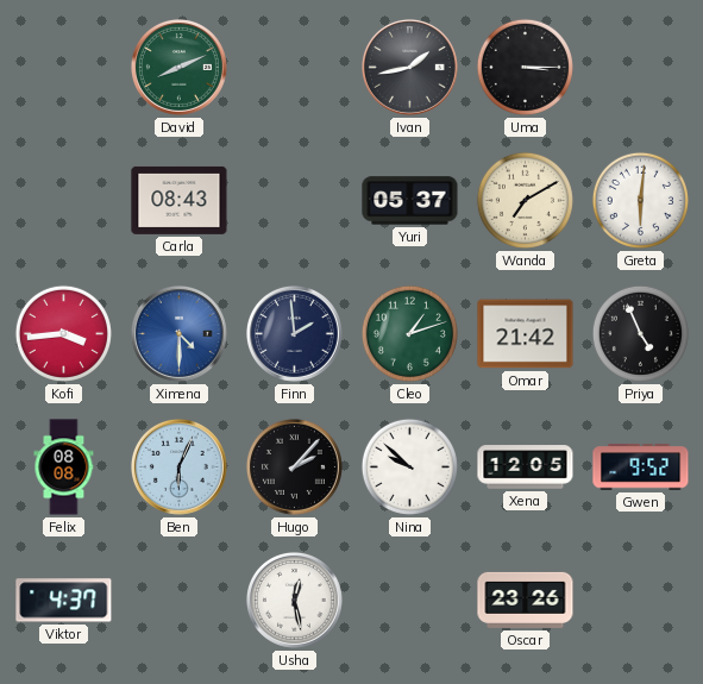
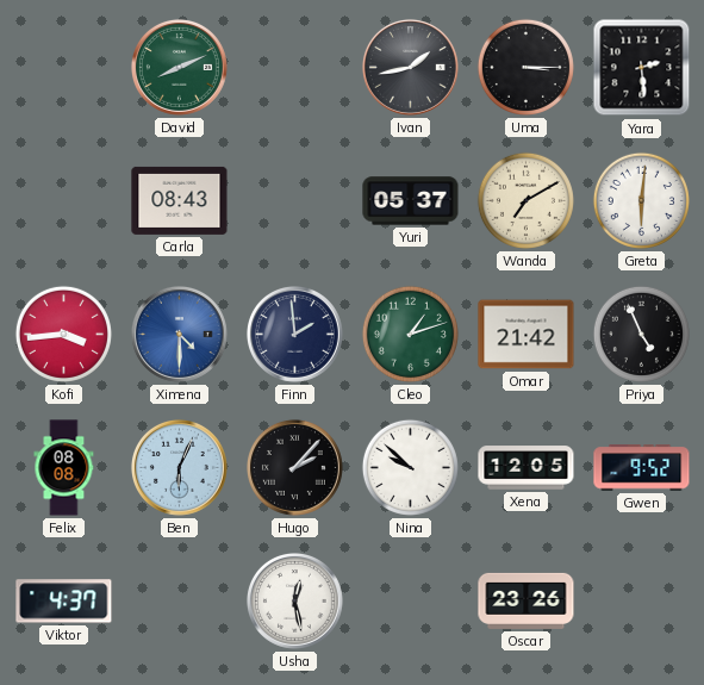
Yara: none -> 2:29
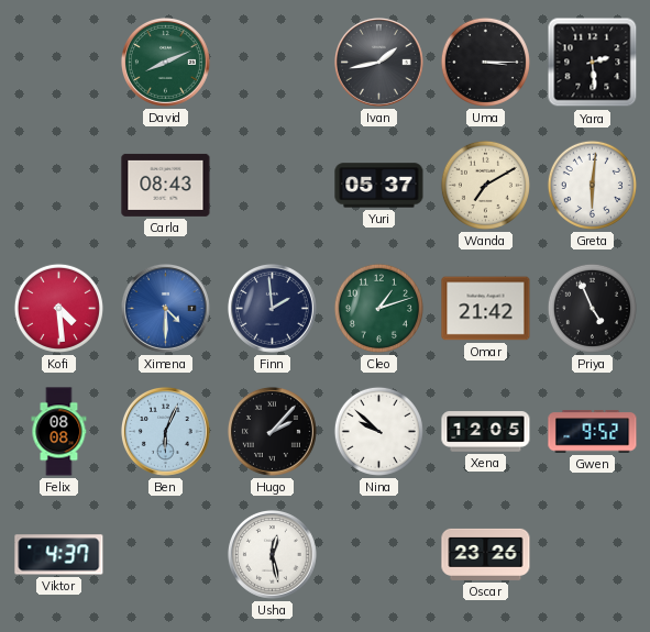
Kofi: 3:44 -> 4:29
